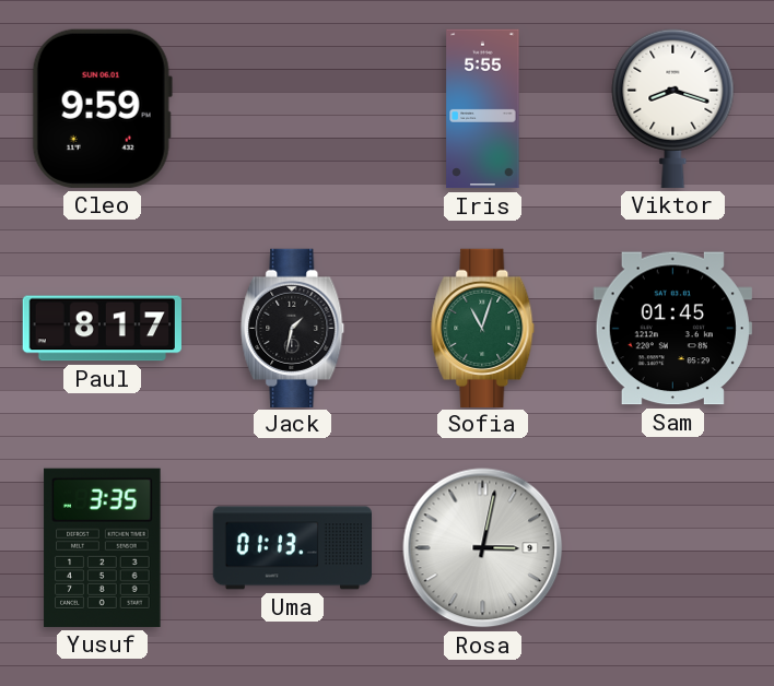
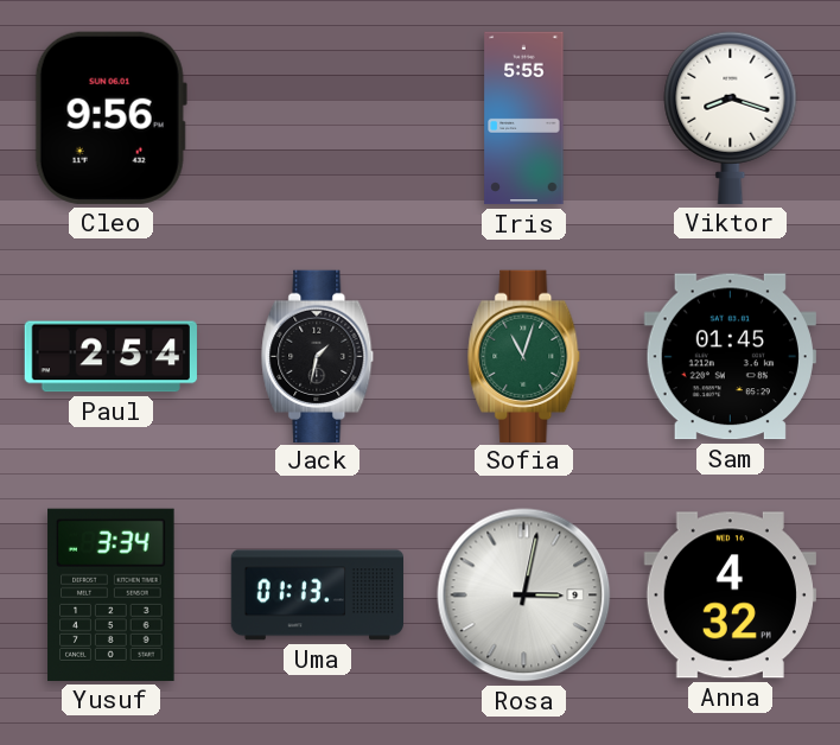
Cleo: 9:59 -> 9:56
Paul: 8:17 -> 2:54
Yusuf: 3:35 -> 3:34
Anna: none -> 4:32
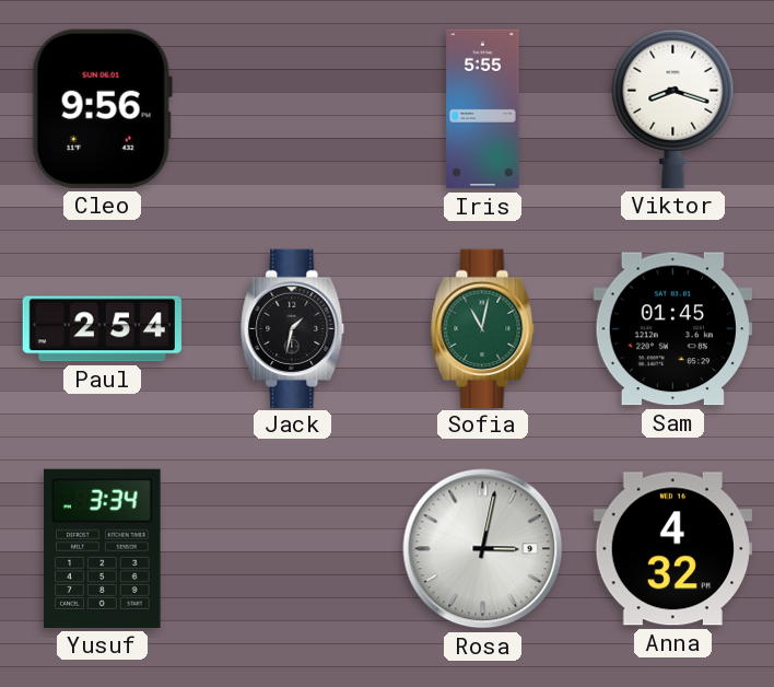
Sofia: 11:03 -> 11:02
Uma: 01:13 -> none
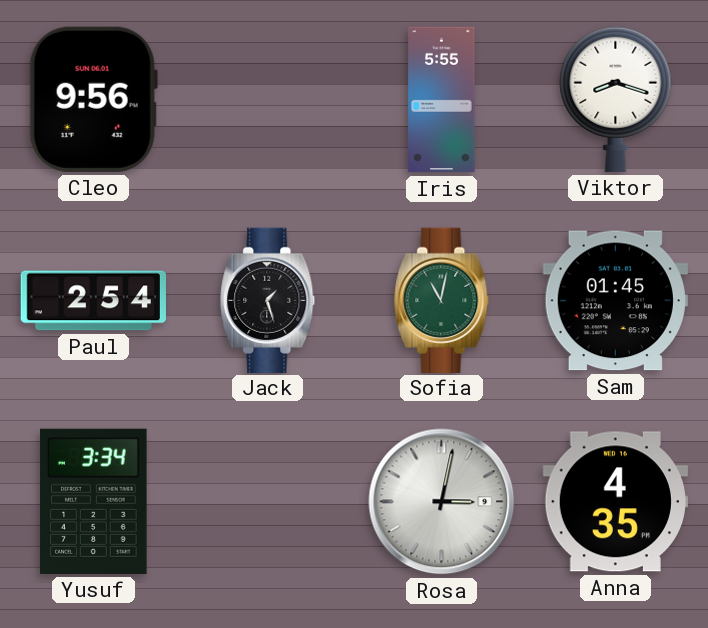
Jack: 1:32 -> 1:27
Anna: 4:32 -> 4:35
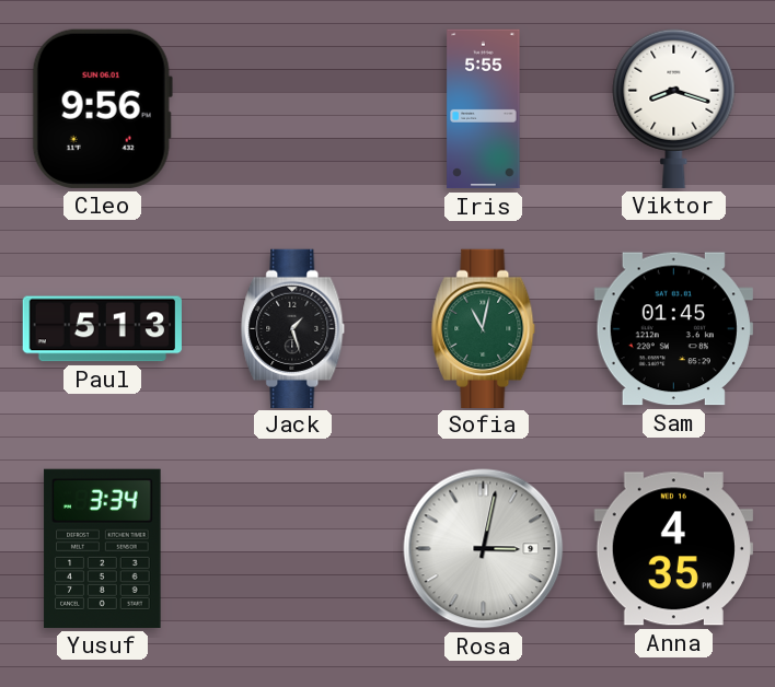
Paul: 2:54 -> 5:13
